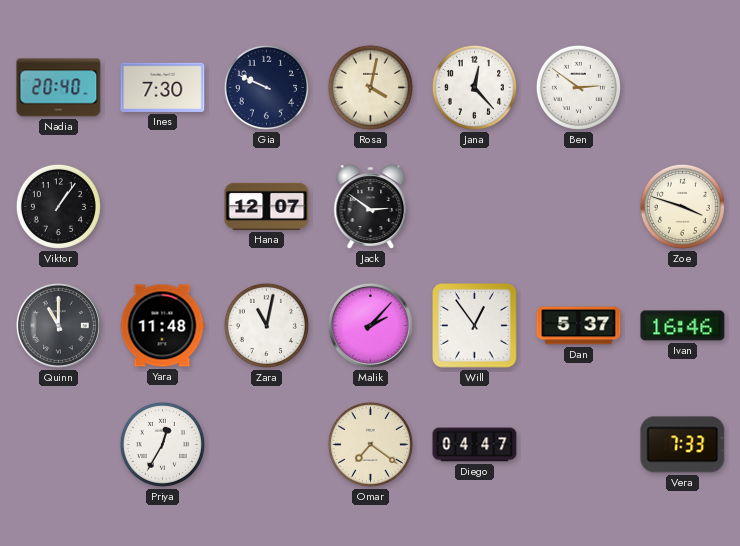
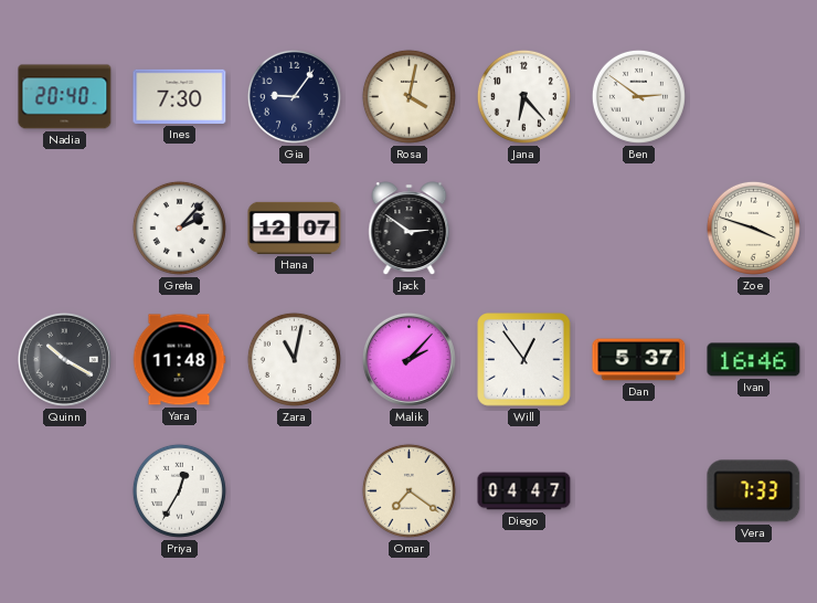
Gia: 9:49 -> 9:06
Jana: 12:23 -> 6:23
Viktor: 1:06 -> none
Greta: none -> 2:07
Quinn: 11:00 -> 10:20
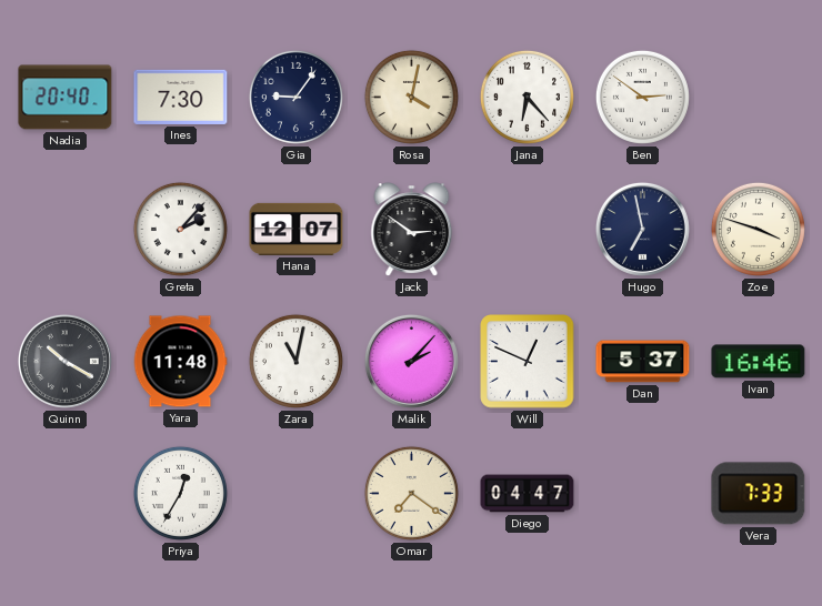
Hugo: none -> 6:58
Will: 12:54 -> 12:49
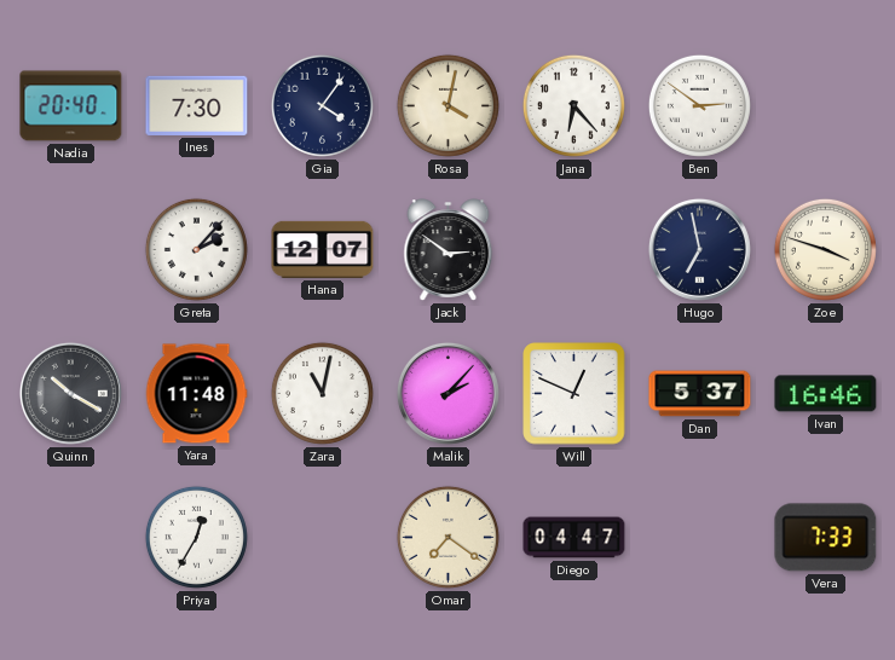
Gia: 9:06 -> 4:06
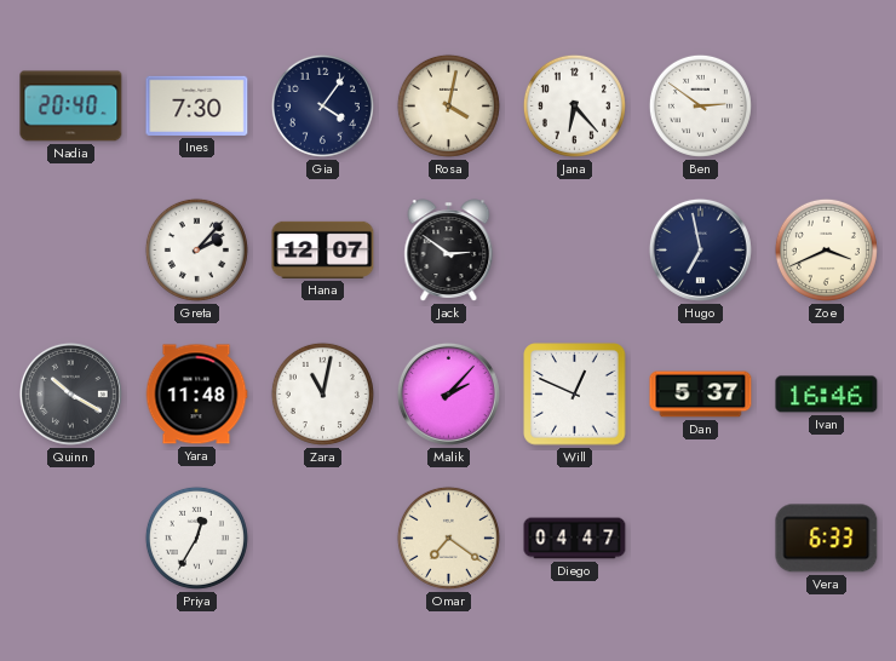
Zoe: 3:48 -> 3:41
Vera: 7:33 -> 6:33
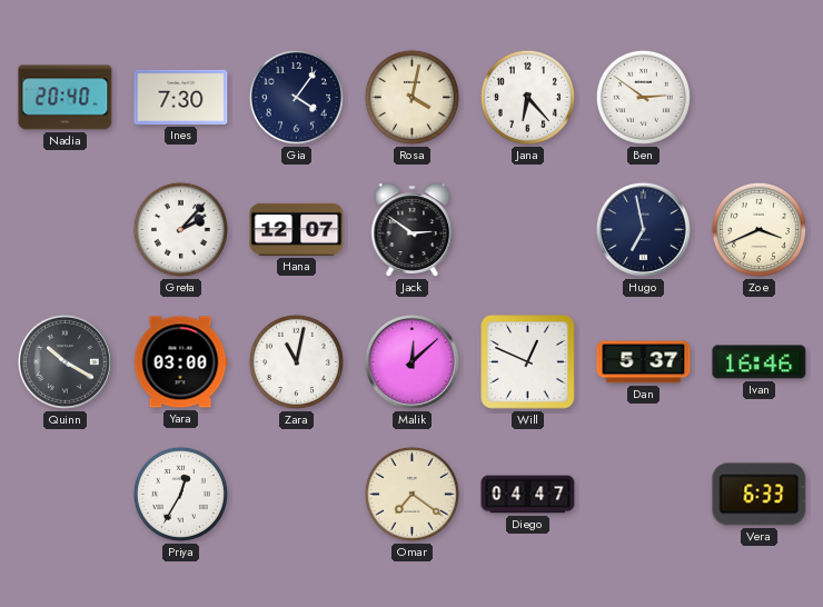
Yara: 11:48 -> 03:00
Malik: 2:07 -> 12:08
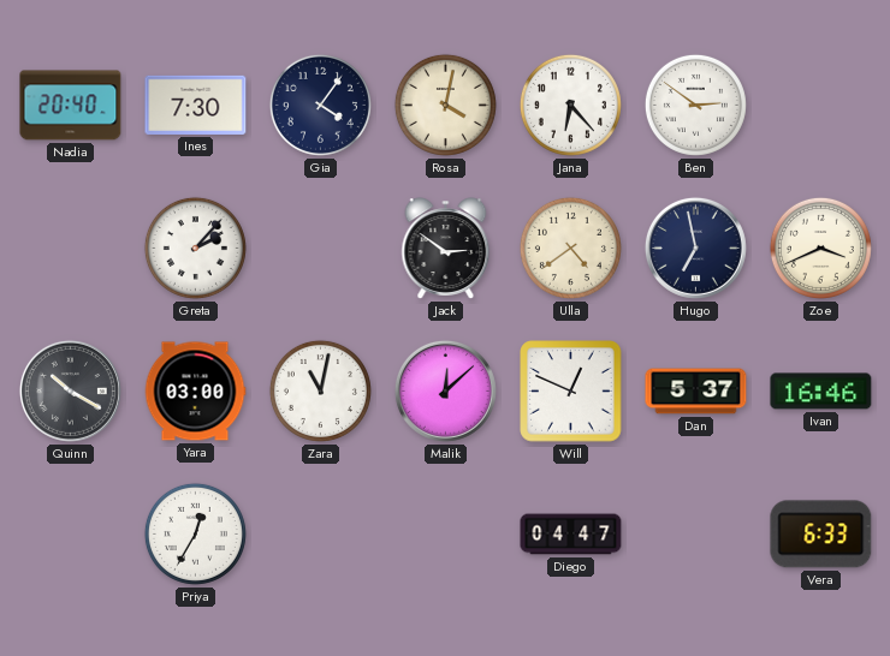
Hana: 12:07 -> none
Ulla: none -> 4:39
Omar: 7:21 -> none
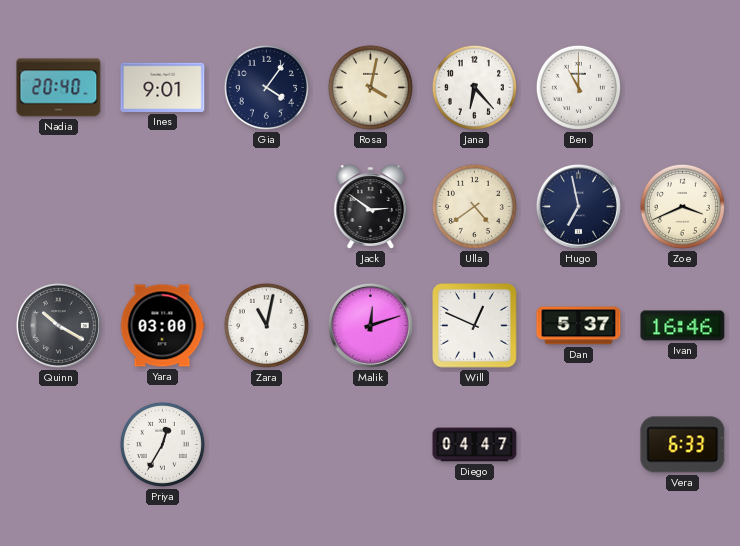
Ines: 7:30 -> 9:01
Ben: 2:51 -> 11:00
Greta: 2:07 -> none
Malik: 12:08 -> 12:12
